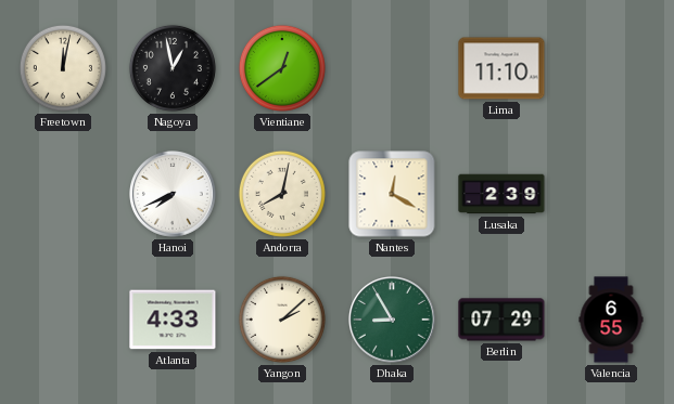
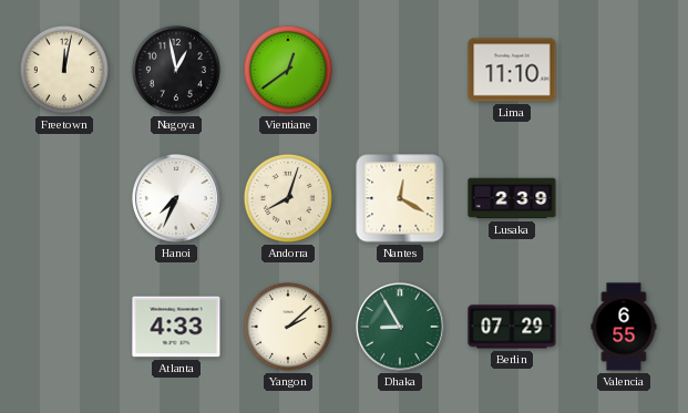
Hanoi: 7:41 -> 7:34
Andorra: 8:02 -> 8:03
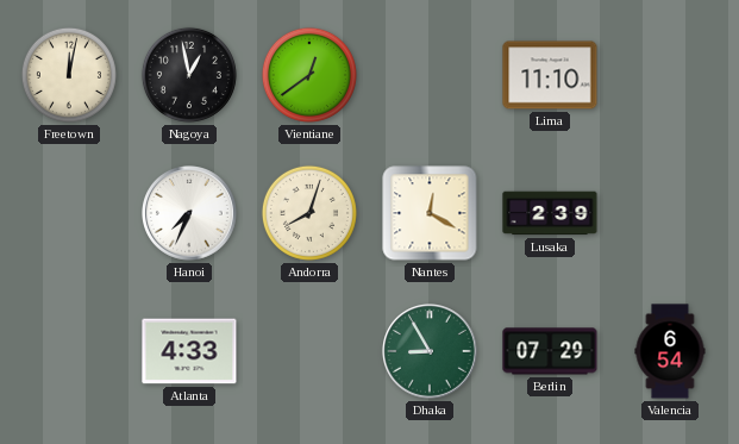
Yangon: 2:08 -> none
Valencia: 6:55 -> 6:54
